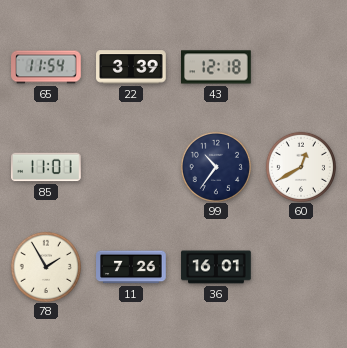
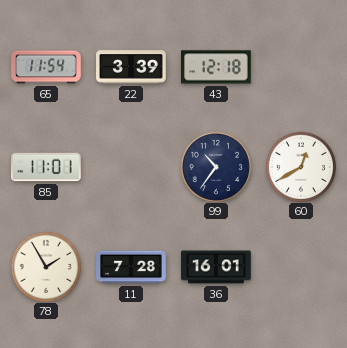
11: 7:26 -> 7:28
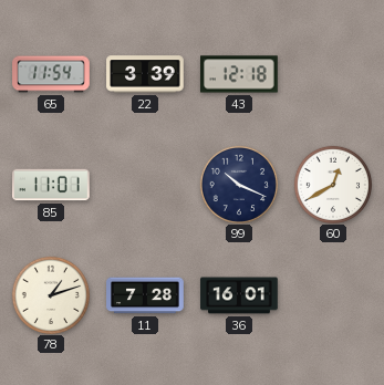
99: 10:36 -> 10:19
78: 1:55 -> 1:12
